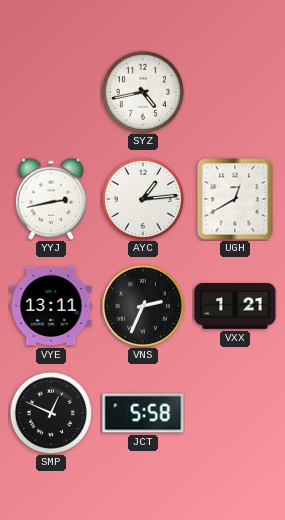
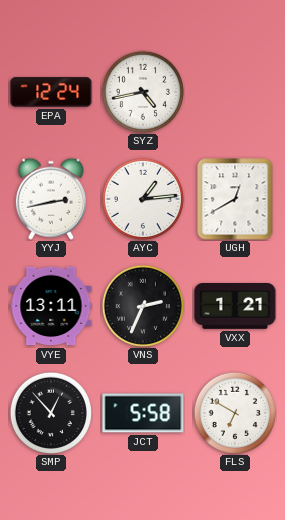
EPA: none -> 12:24
SMP: 12:49 -> 12:53
FLS: none -> 6:50
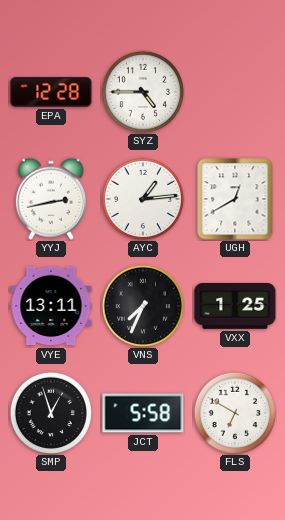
EPA: 12:24 -> 12:28
SYZ: 4:43 -> 4:45
VNS: 2:34 -> 7:34
VXX: 1:21 -> 1:25
SMP: 12:53 -> 12:57
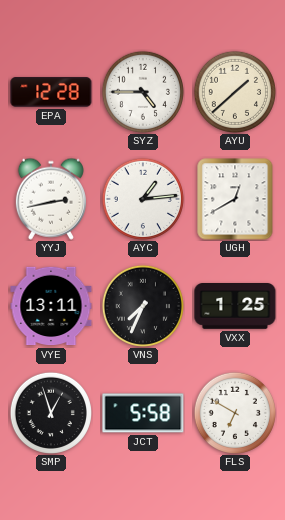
AYU: none -> 1:38
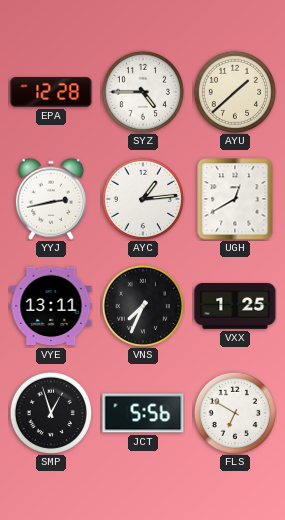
JCT: 5:58 -> 5:56
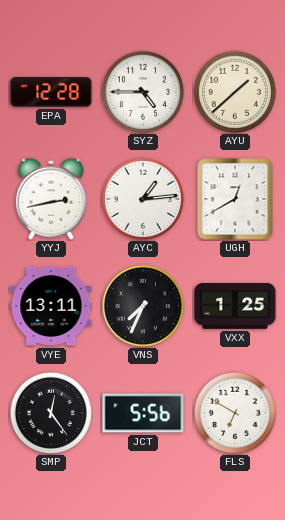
SMP: 12:57 -> 12:24
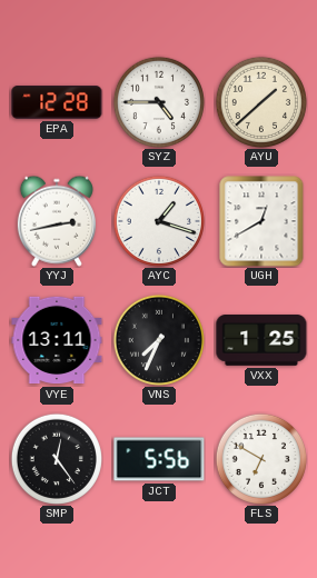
AYC: 1:14 -> 1:18
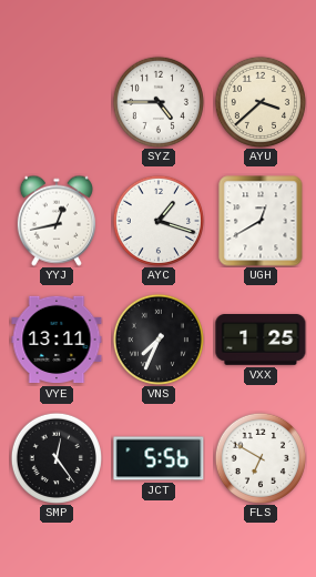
EPA: 12:28 -> none
AYU: 1:38 -> 3:38
YYJ: 2:43 -> 12:43
